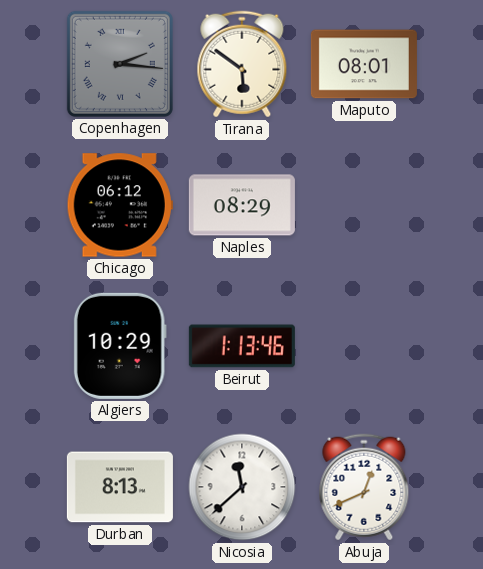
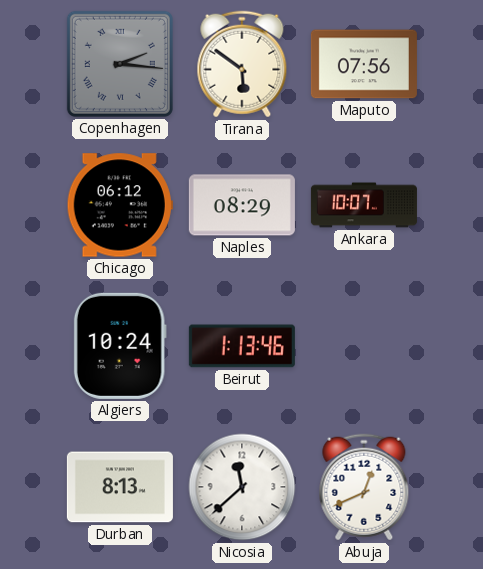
Maputo: 08:01 -> 07:56
Ankara: none -> 10:07
Algiers: 10:29 -> 10:24
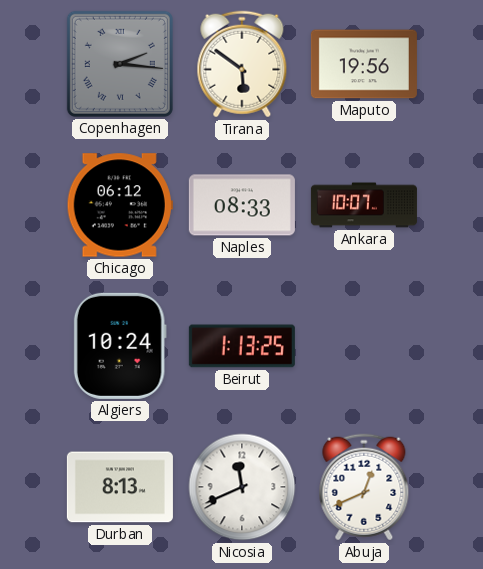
Maputo: 07:56 -> 19:56
Naples: 08:29 -> 08:33
Beirut: 1:13:46 -> 1:13:25
Nicosia: 11:38 -> 11:41
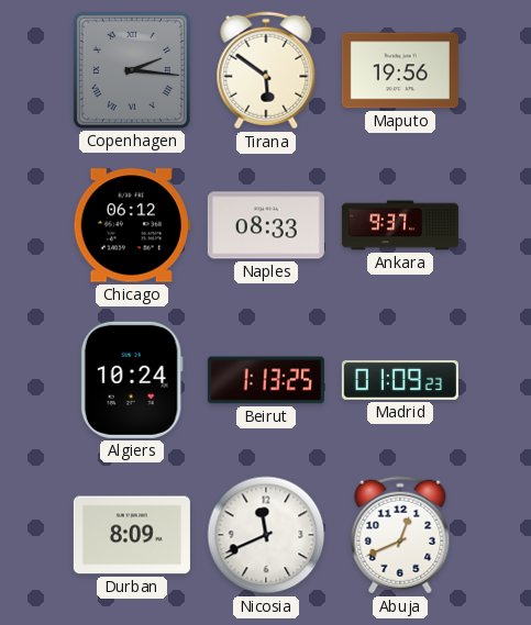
Ankara: 10:07 -> 9:37
Madrid: none -> 01:09
Durban: 8:13 -> 8:09
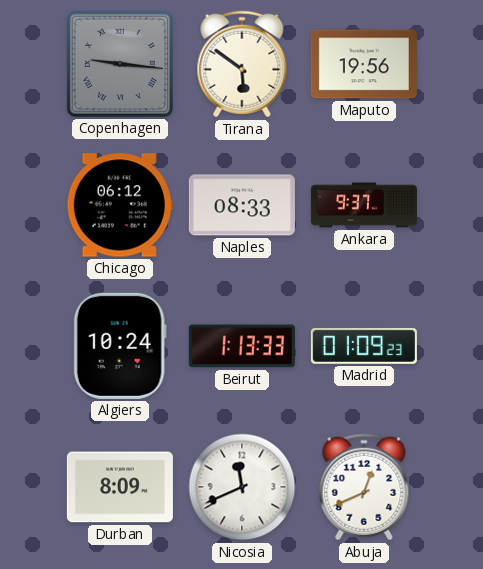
Copenhagen: 2:16 -> 9:16
Beirut: 1:13:25 -> 1:13:33
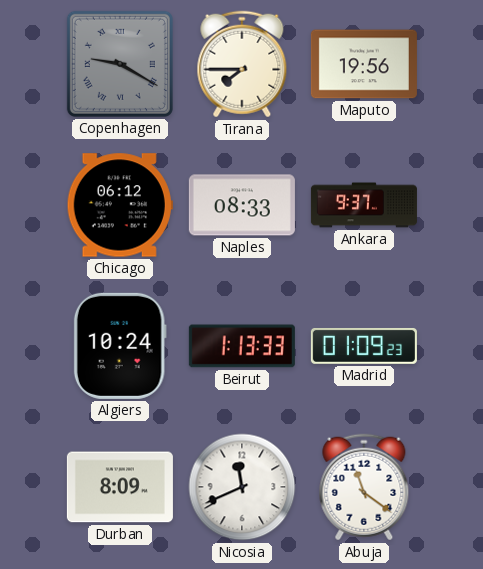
Copenhagen: 9:16 -> 9:20
Tirana: 5:51 -> 7:45
Abuja: 12:41 -> 11:21
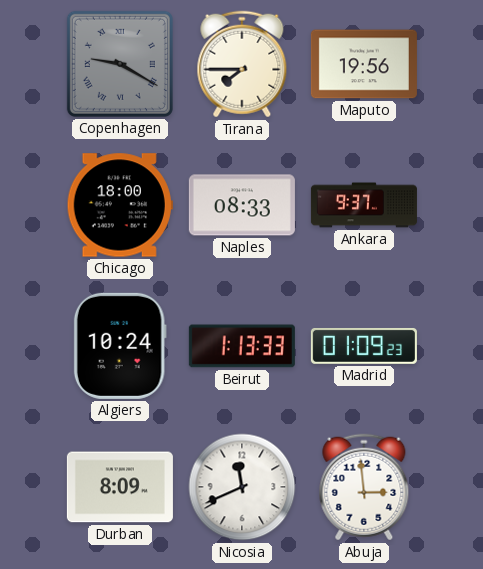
Chicago: 06:12 -> 18:00
Abuja: 11:21 -> 2:59
